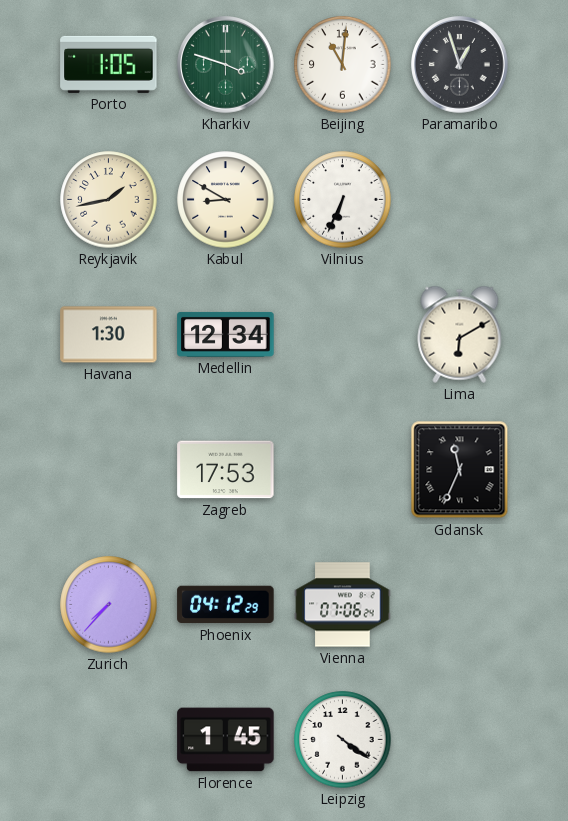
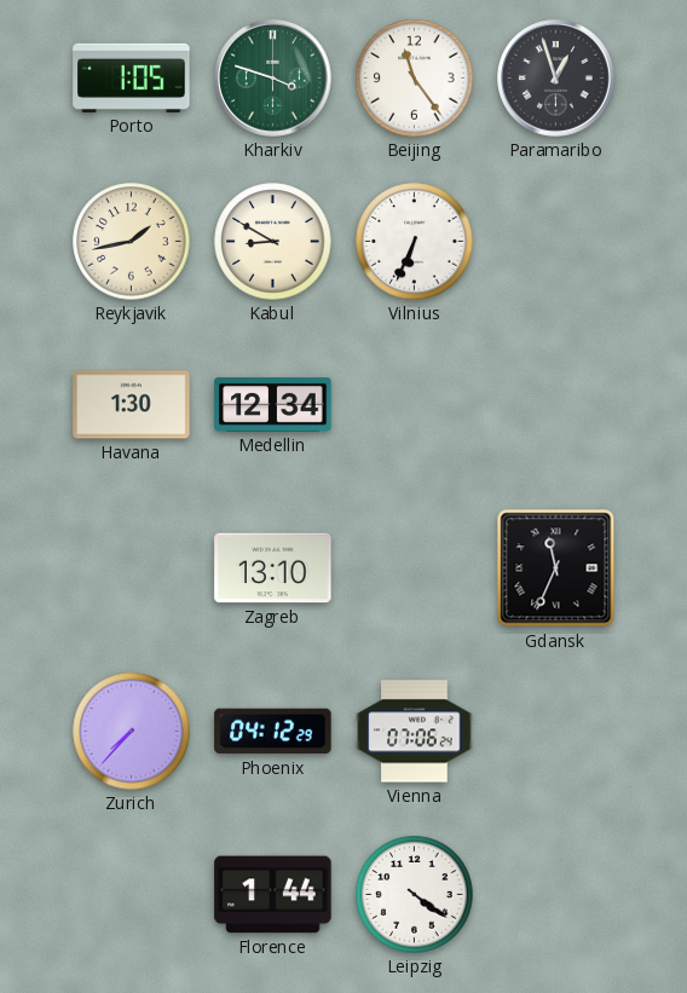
Beijing: 11:01 -> 11:24
Lima: 6:10 -> none
Zagreb: 17:53 -> 13:10
Florence: 1:45 -> 1:44
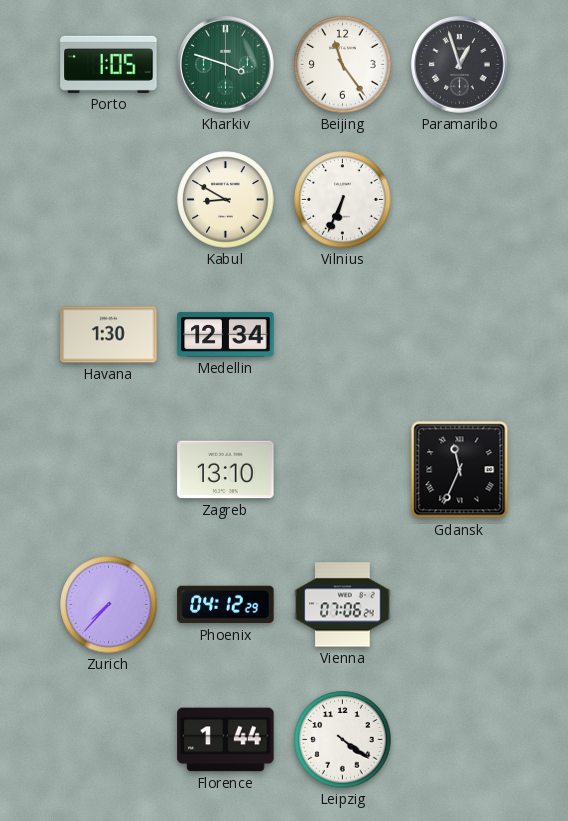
Reykjavik: 1:43 -> none
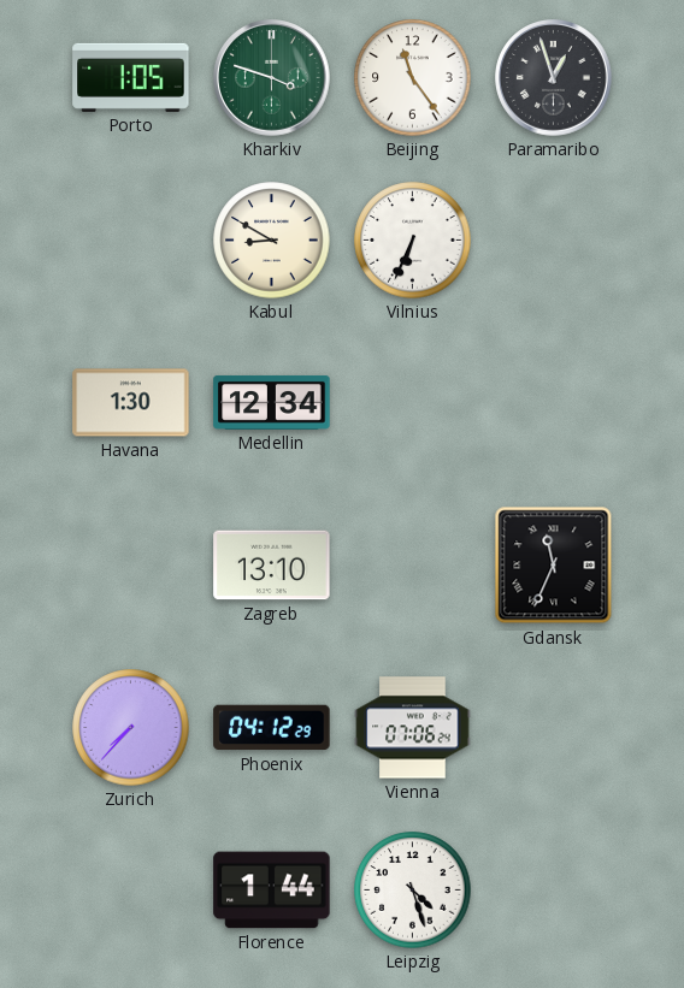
Leipzig: 4:21 -> 4:27
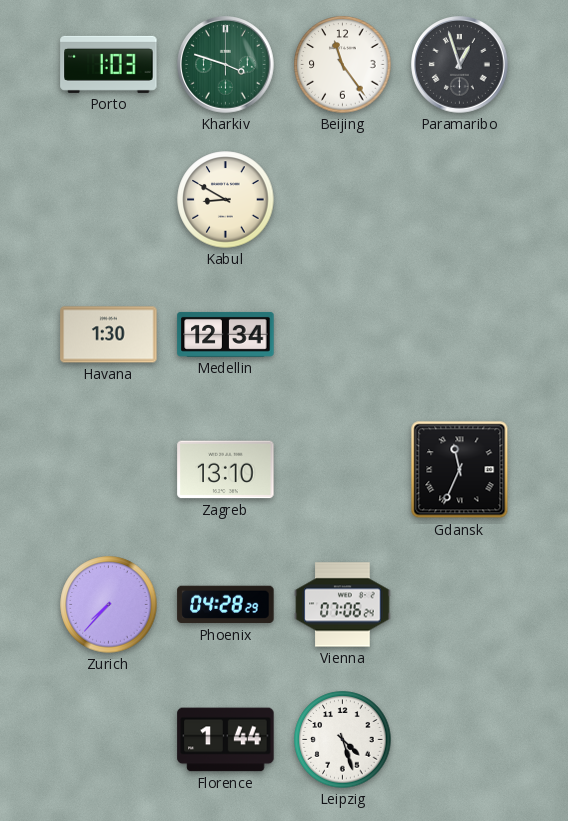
Porto: 1:05 -> 1:03
Vilnius: 6:34 -> none
Phoenix: 04:12 -> 04:28
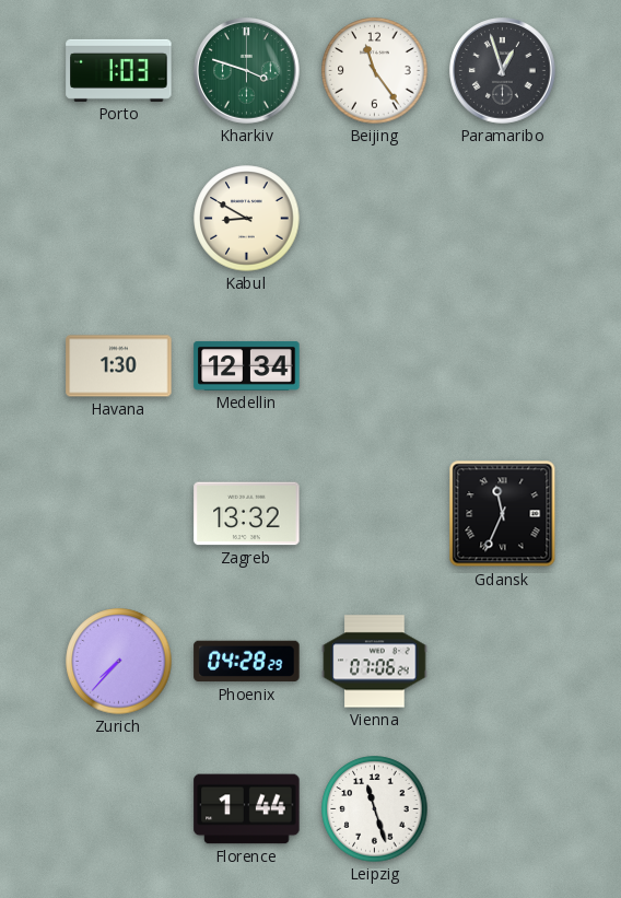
Zagreb: 13:10 -> 13:32
Leipzig: 4:27 -> 11:27
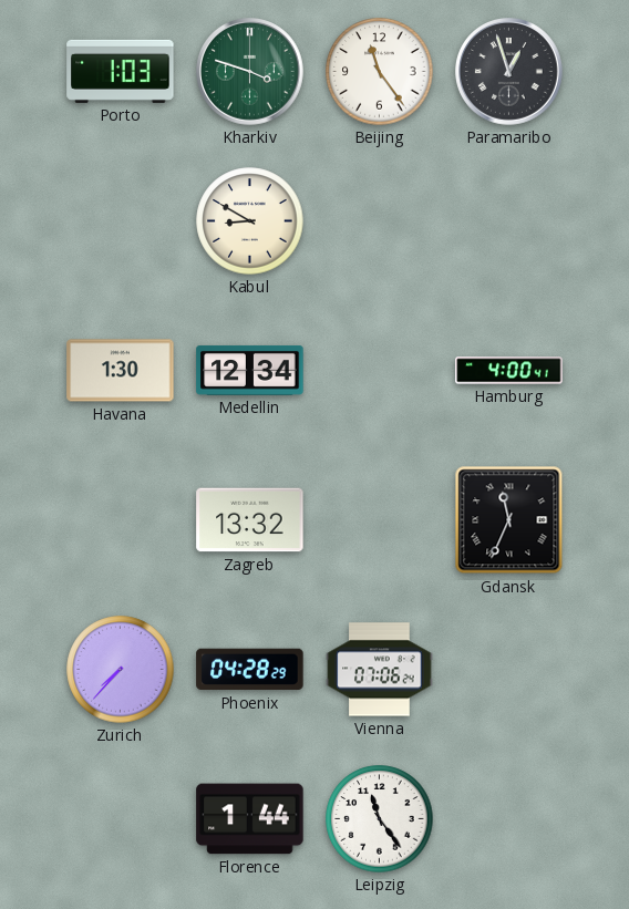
Hamburg: none -> 4:00
Leipzig: 11:27 -> 11:24
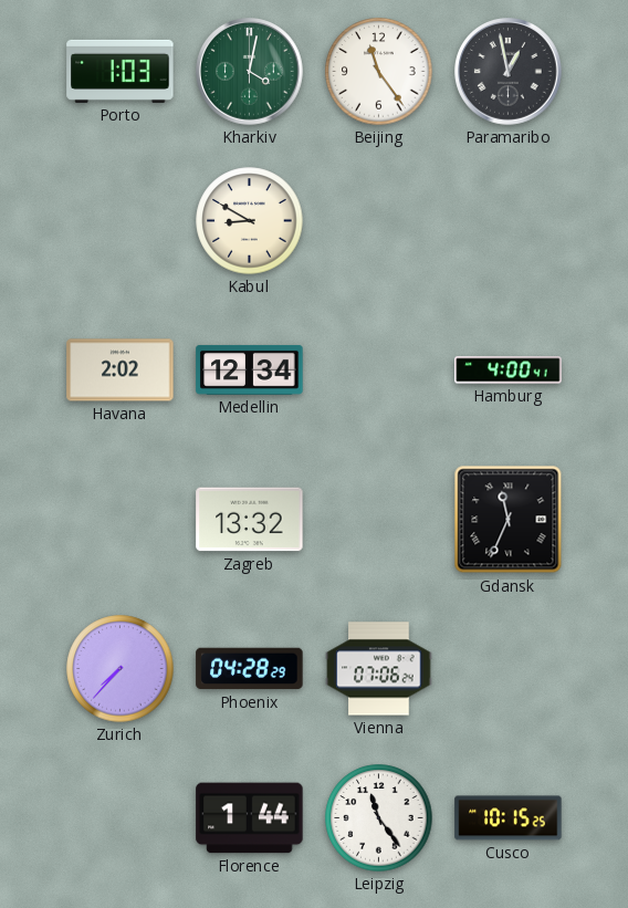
Kharkiv: 3:48 -> 4:02
Paramaribo: 12:57 -> 12:58
Havana: 1:30 -> 2:02
Cusco: none -> 10:15
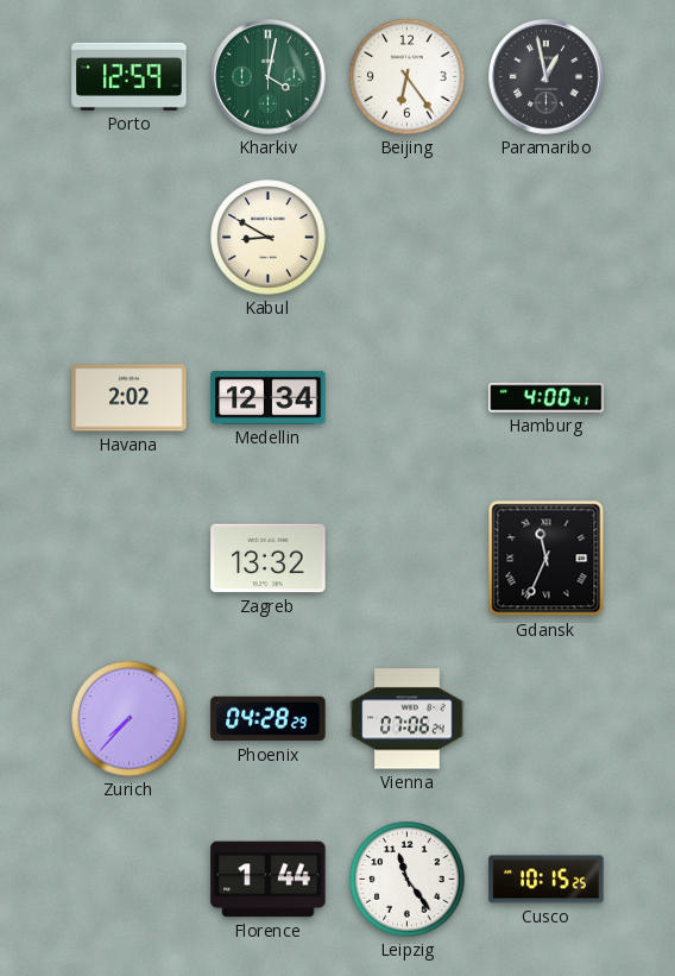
Porto: 1:03 -> 12:59
Beijing: 11:24 -> 6:24
